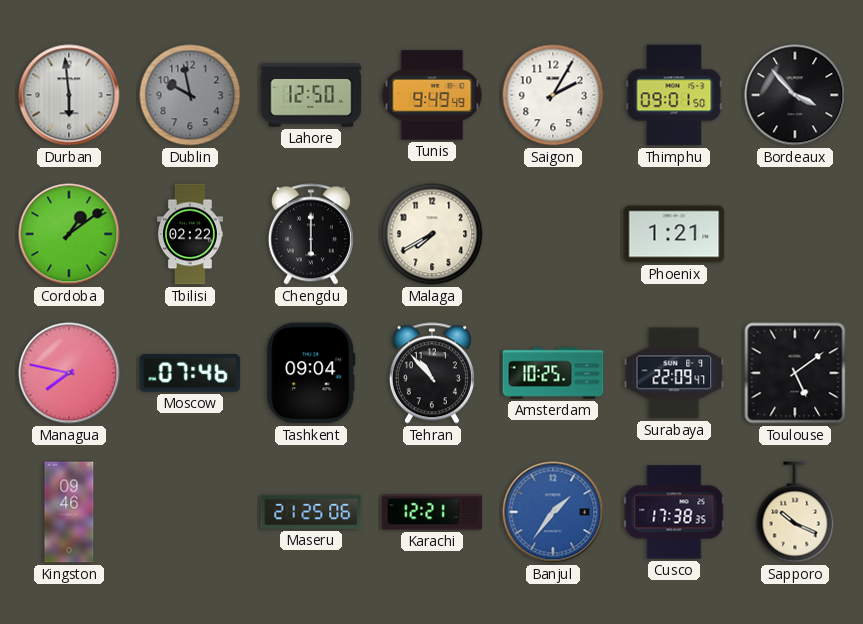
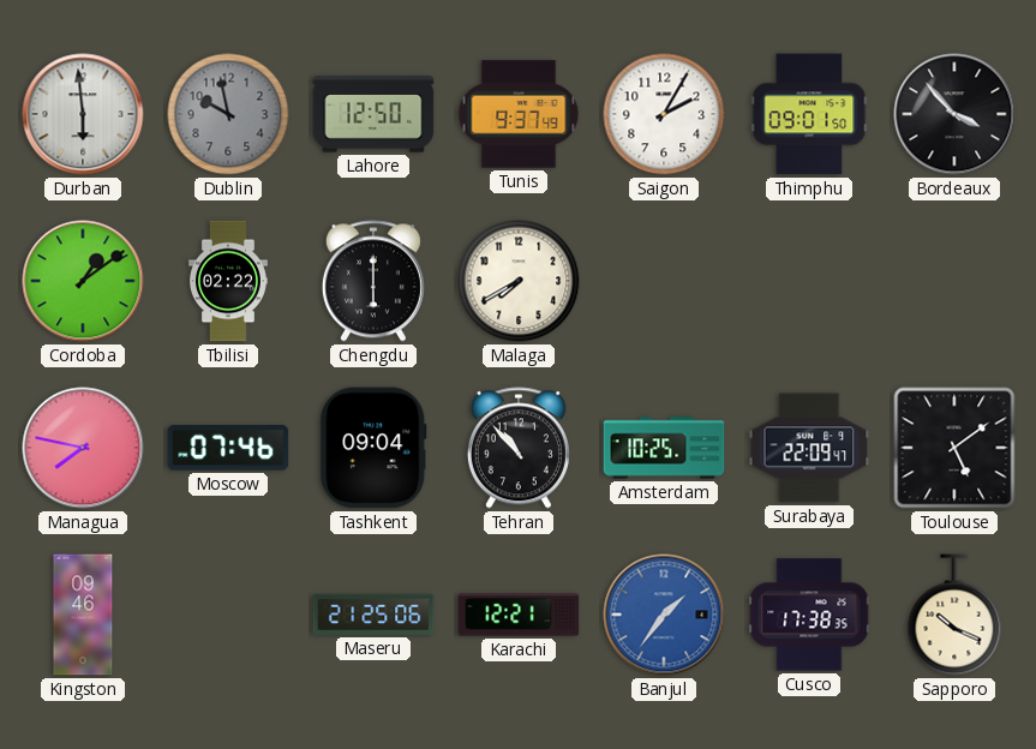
Tunis: 9:49 -> 9:37
Phoenix: 1:21 -> none
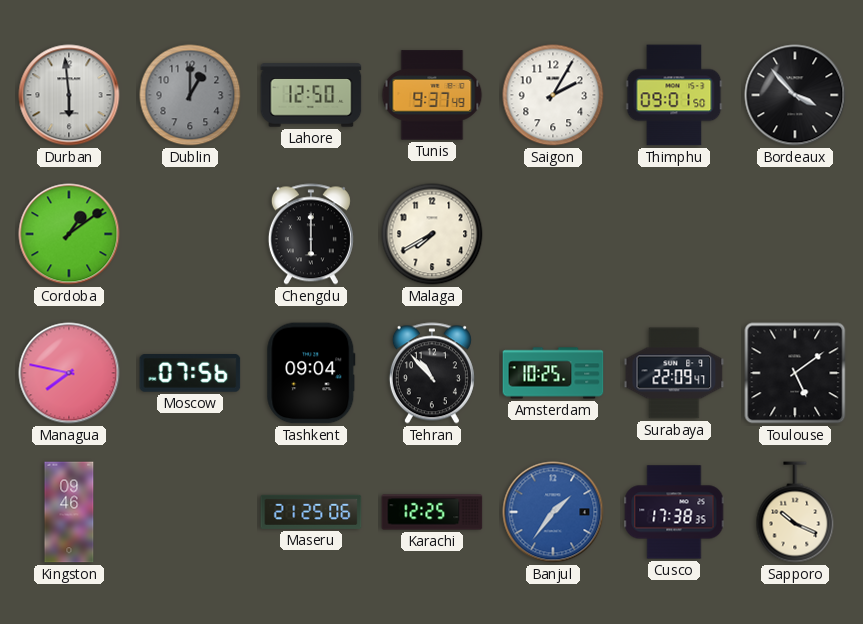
Dublin: 9:58 -> 1:00
Tbilisi: 02:22 -> none
Moscow: 07:46 -> 07:56
Karachi: 12:21 -> 12:25
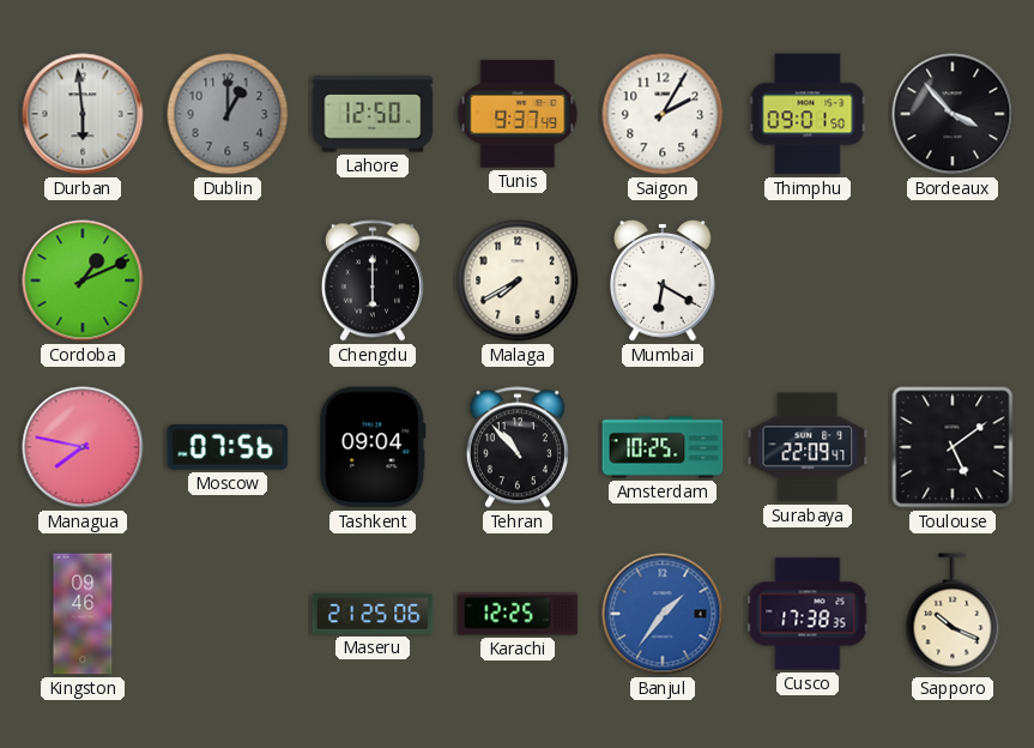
Cordoba: 1:09 -> 1:11
Mumbai: none -> 6:20
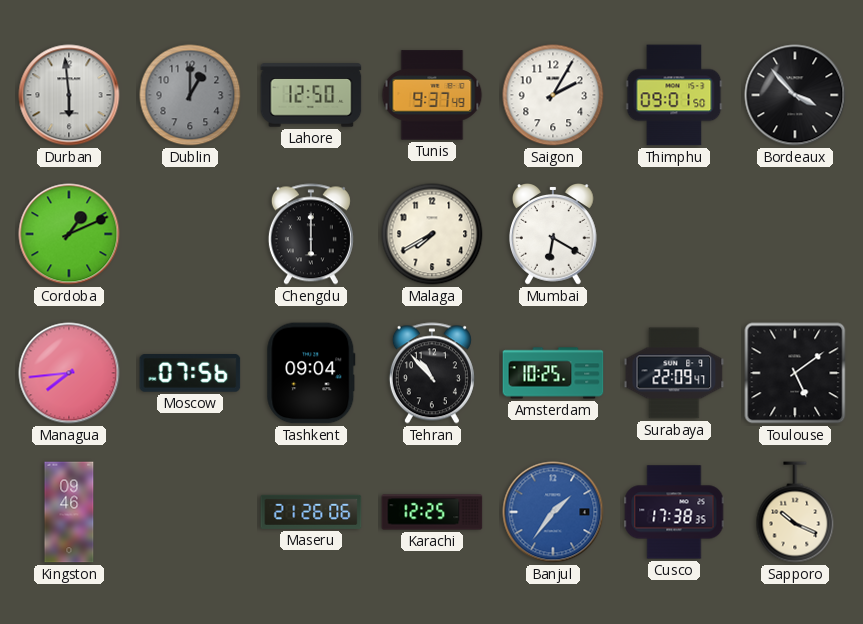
Managua: 7:47 -> 7:44
Maseru: 21:25 -> 21:26
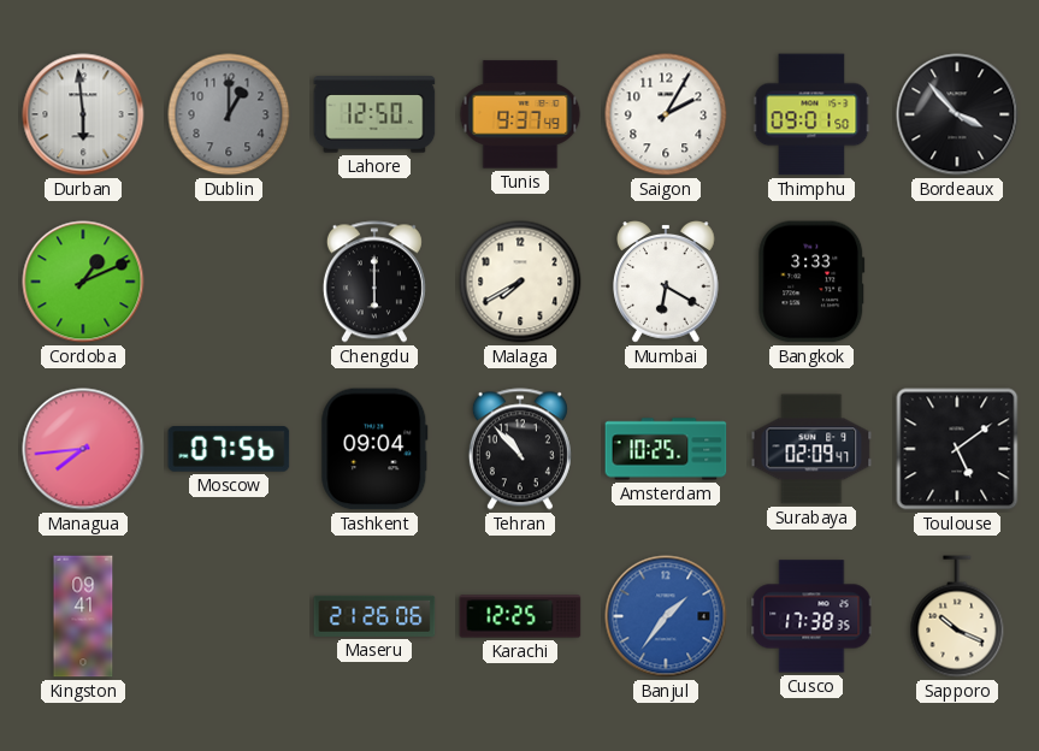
Bangkok: none -> 3:33
Surabaya: 22:09 -> 02:09
Kingston: 09:46 -> 09:41
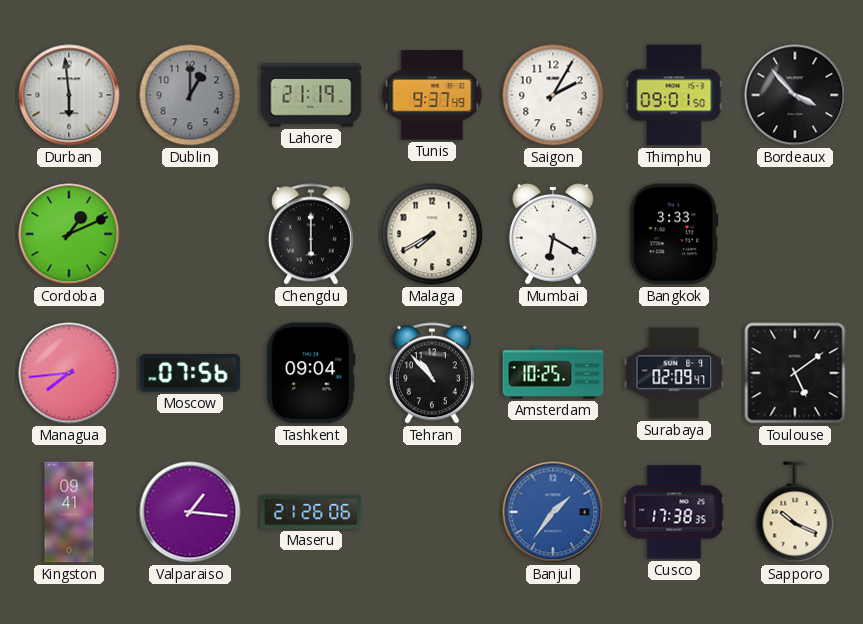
Lahore: 12:50 -> 21:19
Valparaiso: none -> 1:16
Karachi: 12:25 -> none
